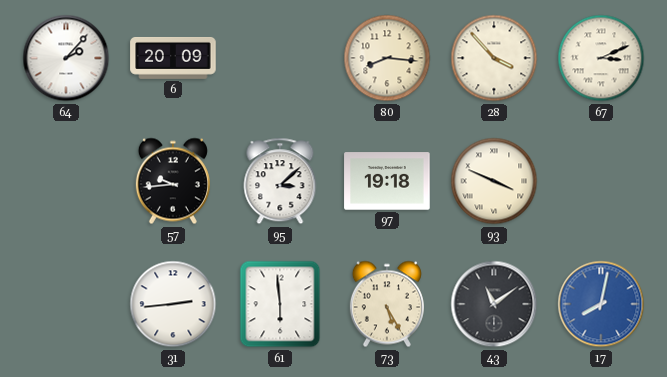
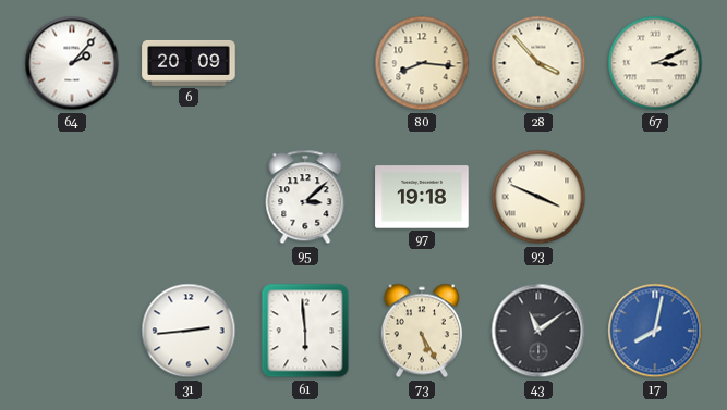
57: 9:44 -> none
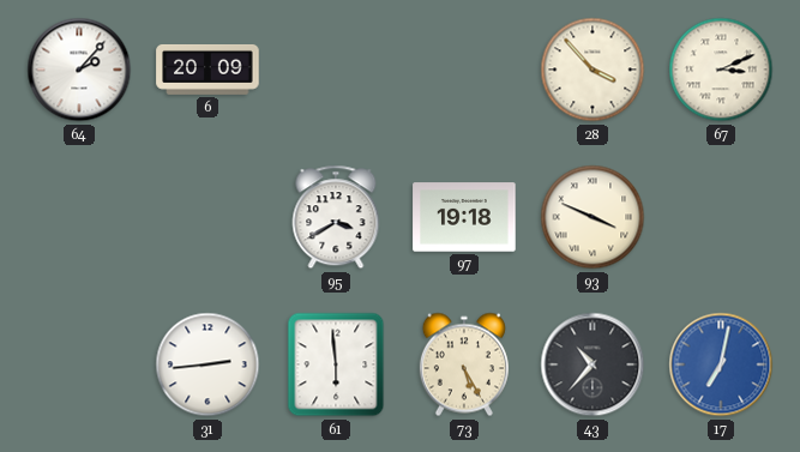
80: 8:16 -> none
95: 3:08 -> 3:40
43: 11:09 -> 10:37
17: 8:02 -> 7:02
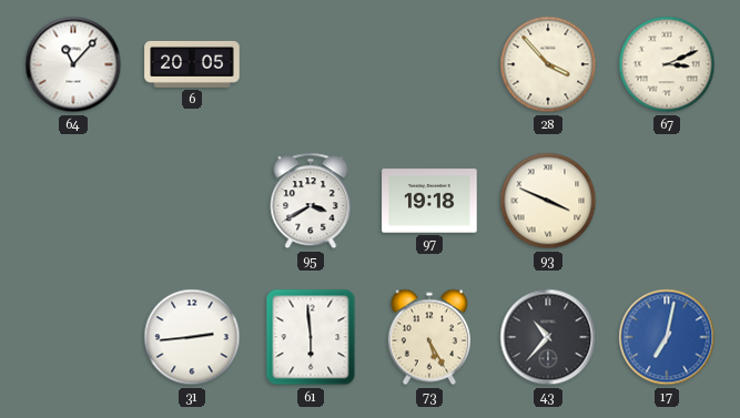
64: 2:07 -> 11:07
6: 20:09 -> 20:05
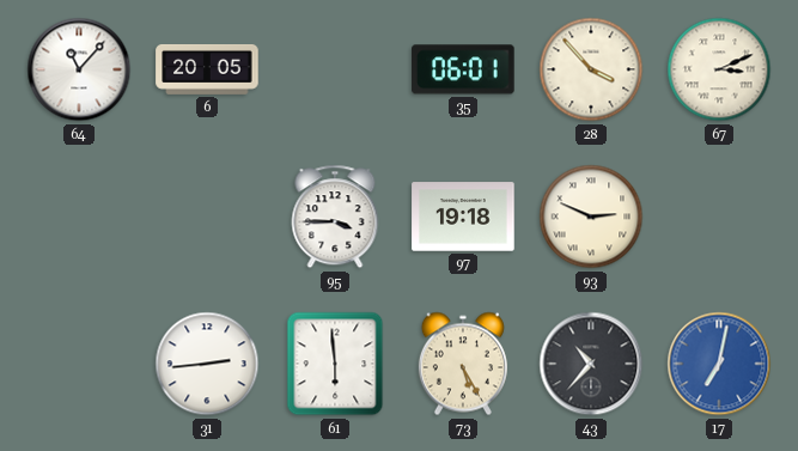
35: none -> 06:01
95: 3:40 -> 3:45
93: 3:49 -> 2:49
